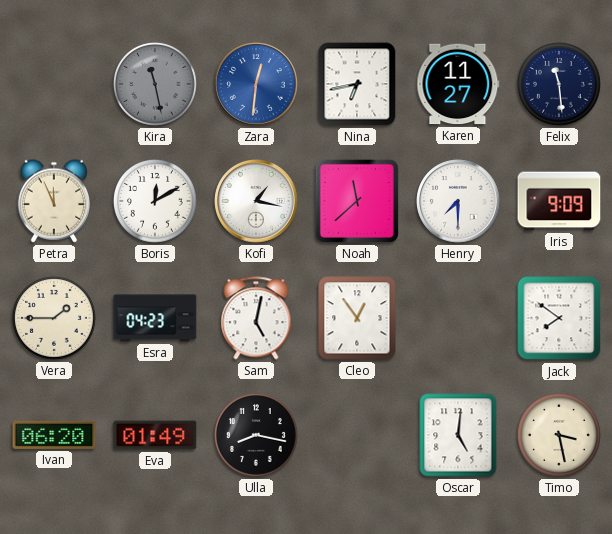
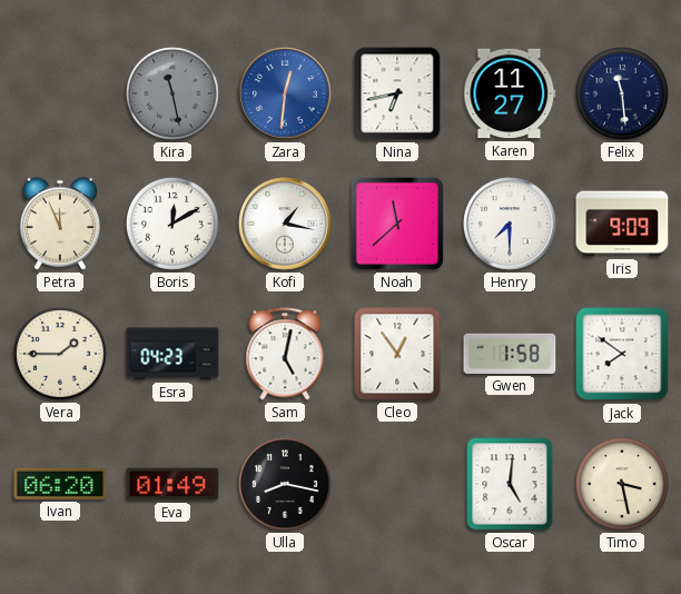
Gwen: none -> 1:58
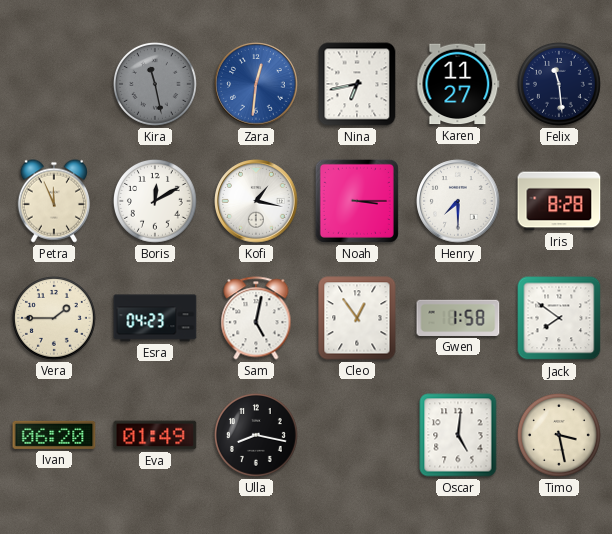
Noah: 11:38 -> 3:15
Iris: 9:09 -> 8:28
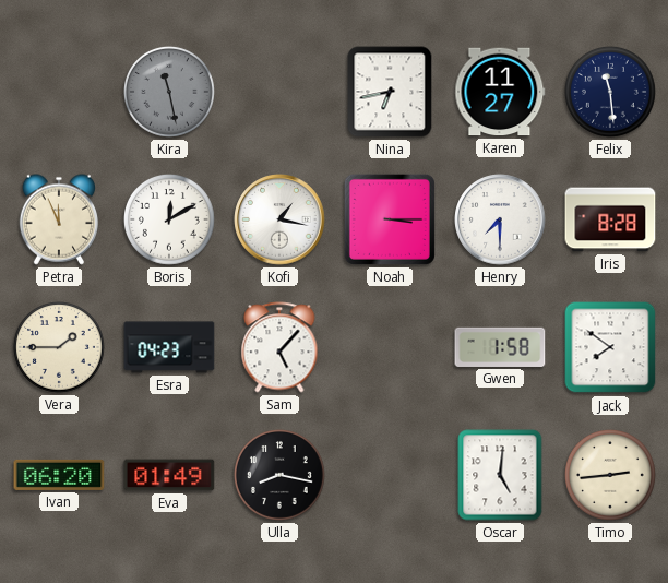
Zara: 12:31 -> none
Sam: 5:02 -> 5:07
Cleo: 12:54 -> none
Timo: 3:28 -> 2:44
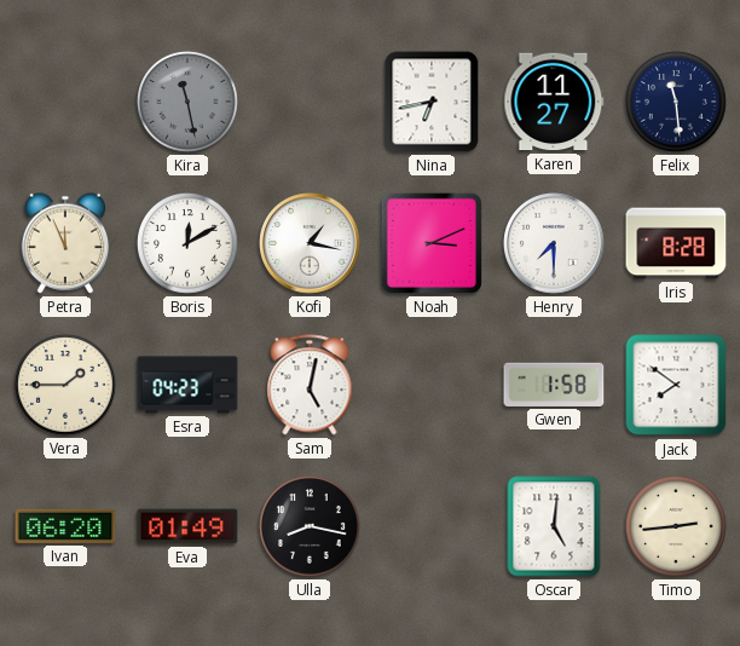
Noah: 3:15 -> 3:11
Sam: 5:07 -> 5:02
